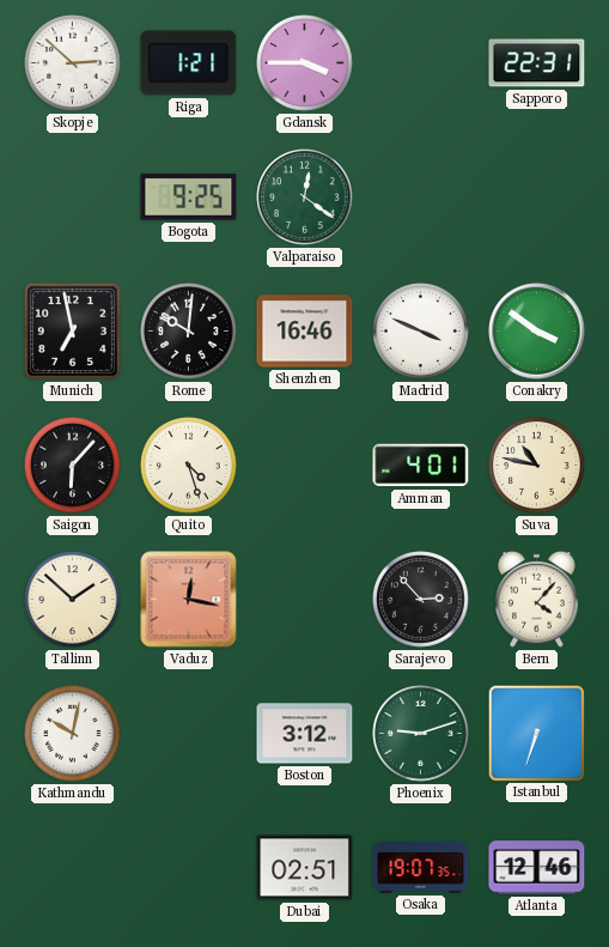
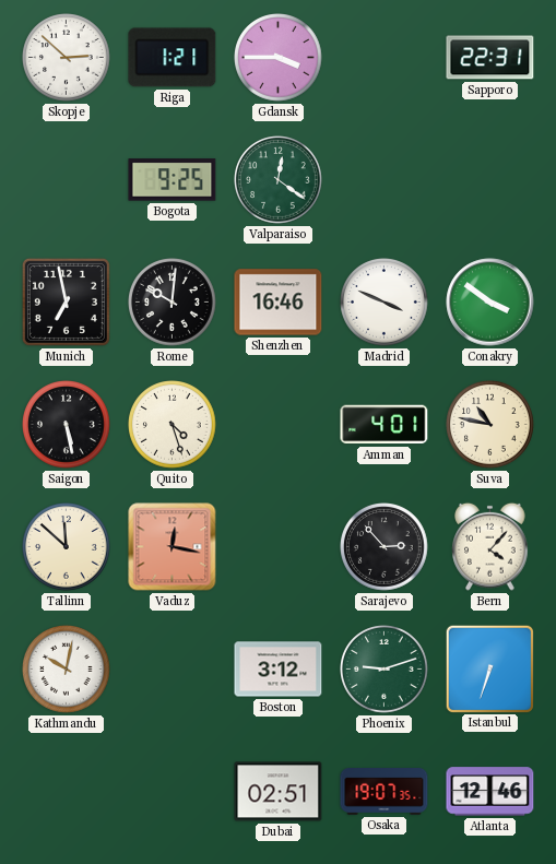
Saigon: 6:07 -> 5:28
Tallinn: 1:52 -> 11:52
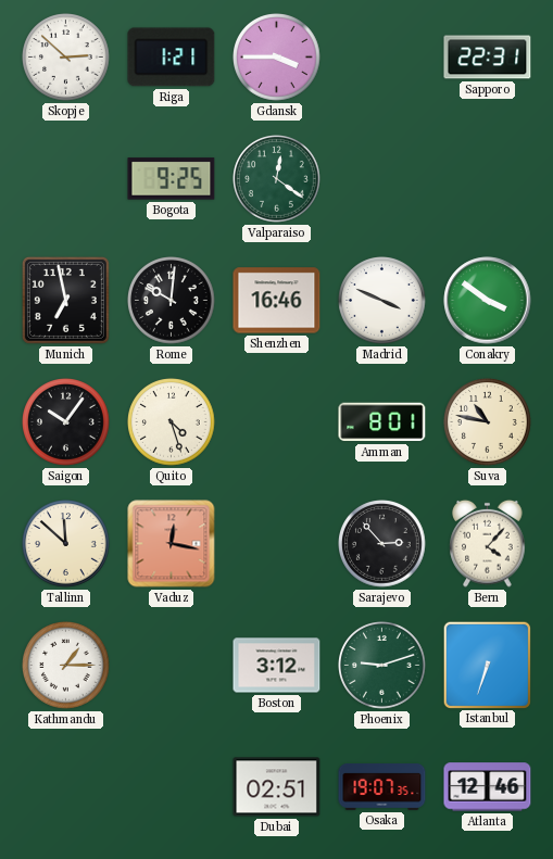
Saigon: 5:28 -> 10:06
Amman: 4:01 -> 8:01
Kathmandu: 10:02 -> 1:15
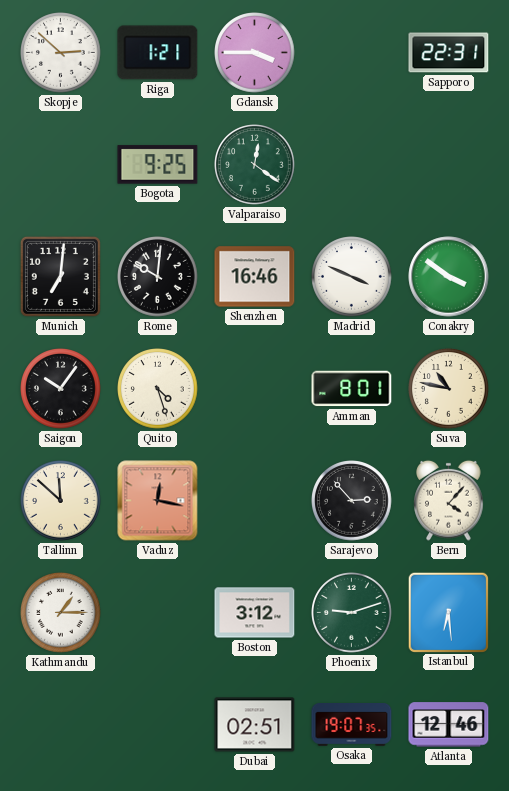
Munich: 6:58 -> 7:01
Istanbul: 6:33 -> 6:29
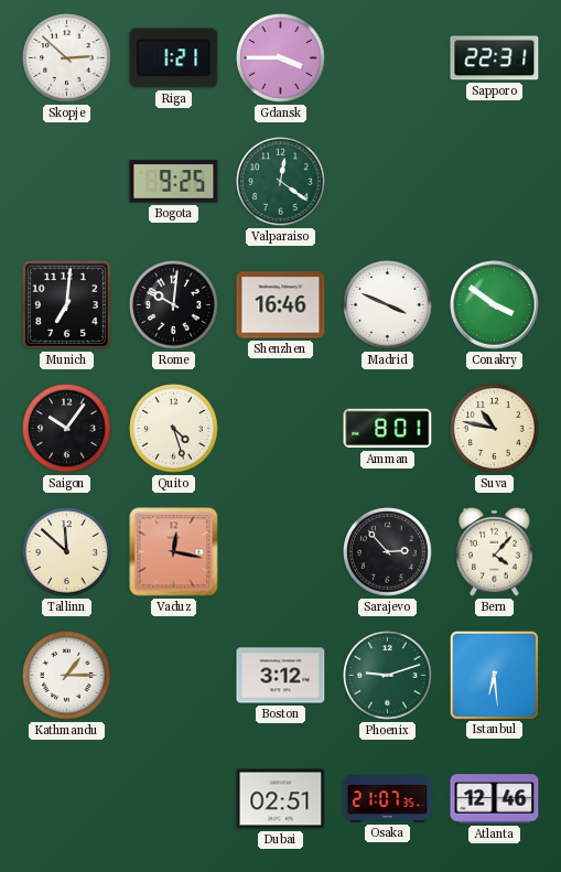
Osaka: 19:07 -> 21:07
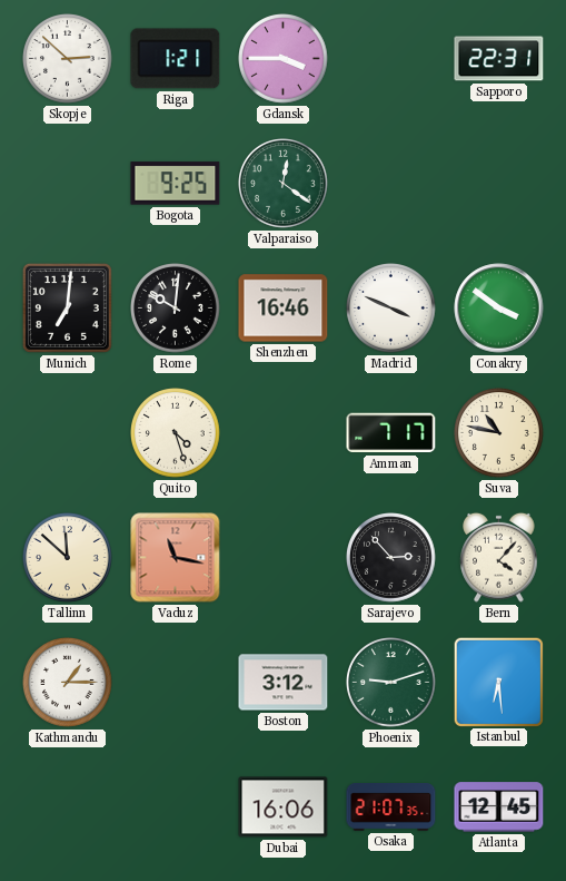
Saigon: 10:06 -> none
Amman: 8:01 -> 7:17
Vaduz: 12:17 -> 11:17
Dubai: 02:51 -> 16:06
Atlanta: 12:46 -> 12:45
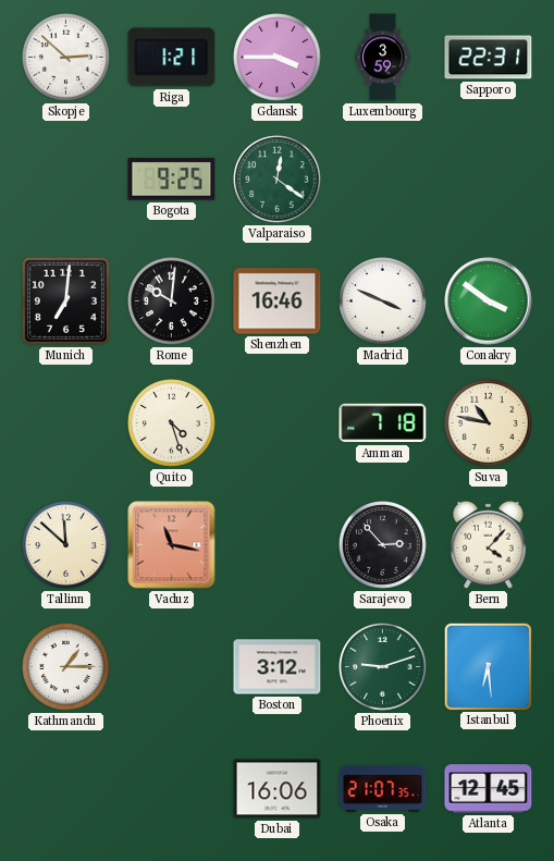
Luxembourg: none -> 3:59
Amman: 7:17 -> 7:18
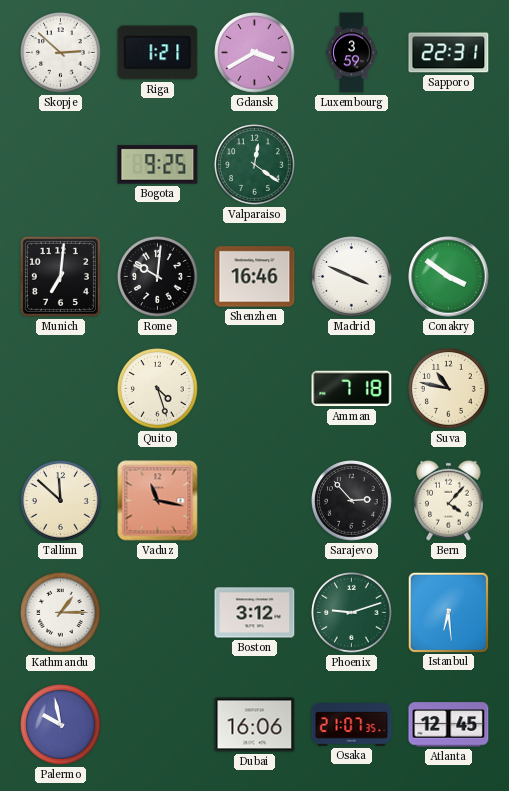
Gdansk: 3:45 -> 3:40
Palermo: none -> 9:58
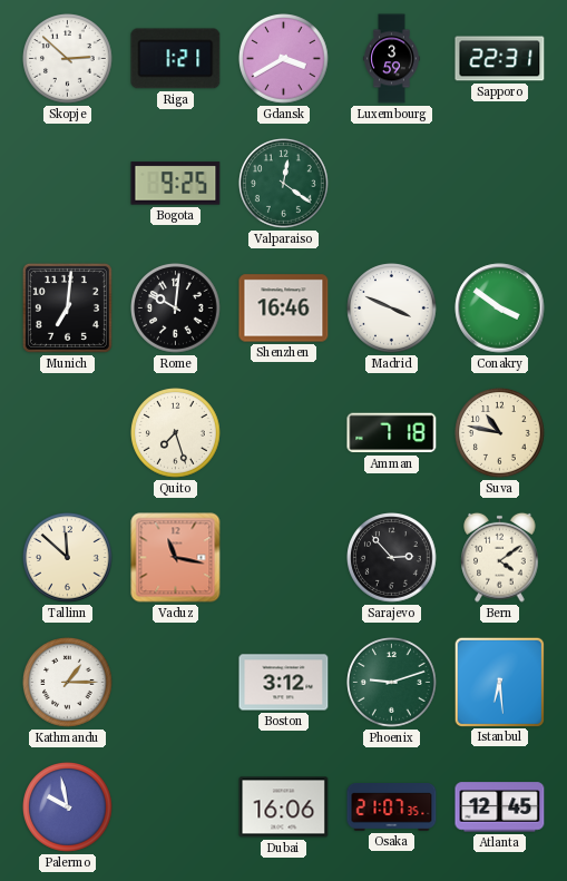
Quito: 4:27 -> 7:27
Bern: 4:07 -> 4:09
